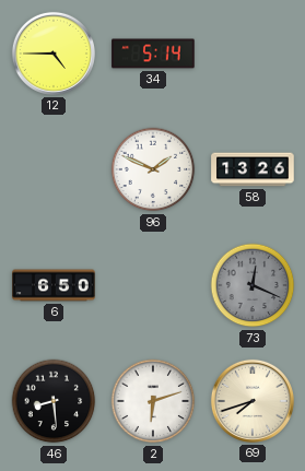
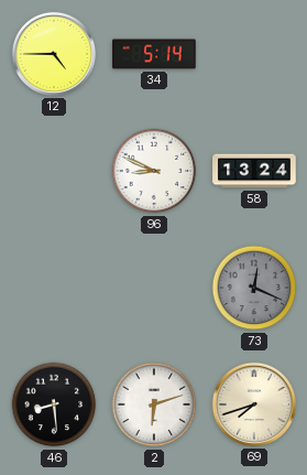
96: 1:49 -> 8:49
58: 13:26 -> 13:24
6: 6:50 -> none
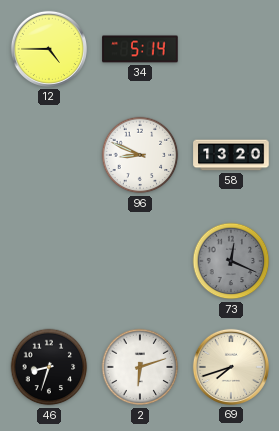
58: 13:24 -> 13:20
46: 8:29 -> 8:33
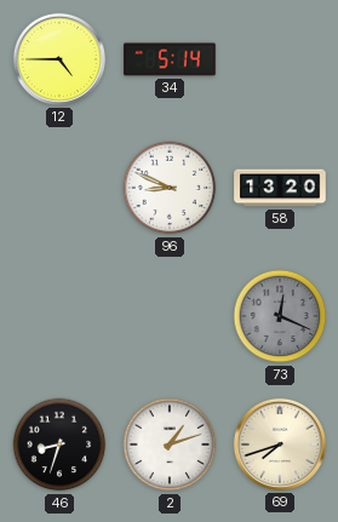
2: 6:12 -> 1:12
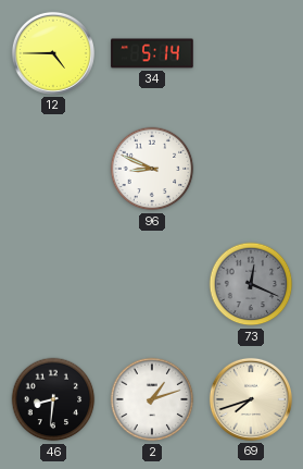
58: 13:20 -> none
46: 8:33 -> 8:31
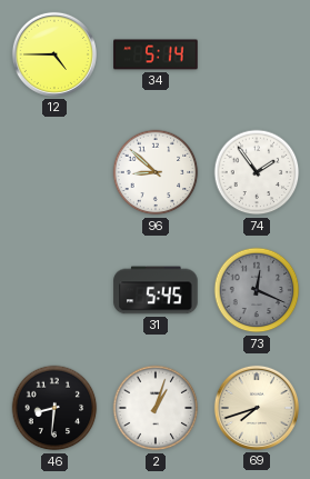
96: 8:49 -> 8:52
74: none -> 1:54
31: none -> 5:45
2: 1:12 -> 1:03
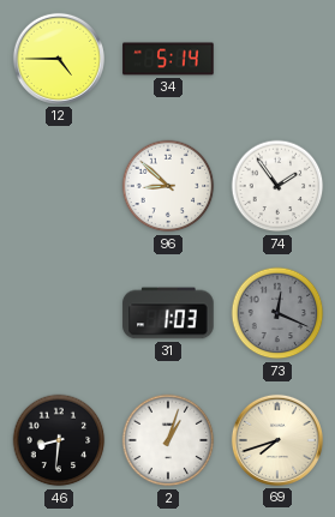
31: 5:45 -> 1:03
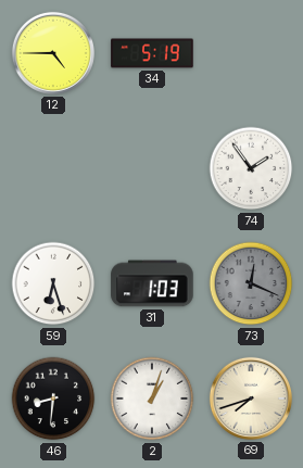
34: 5:14 -> 5:19
96: 8:52 -> none
59: none -> 6:27
